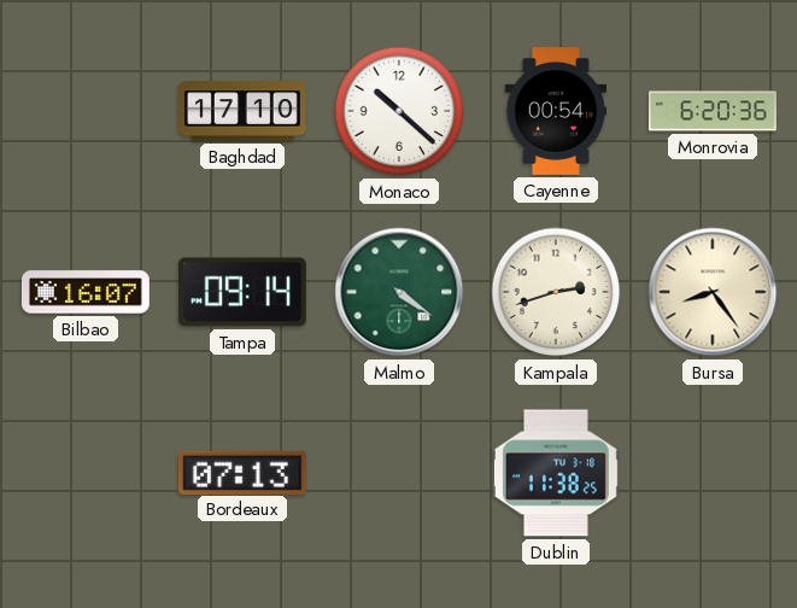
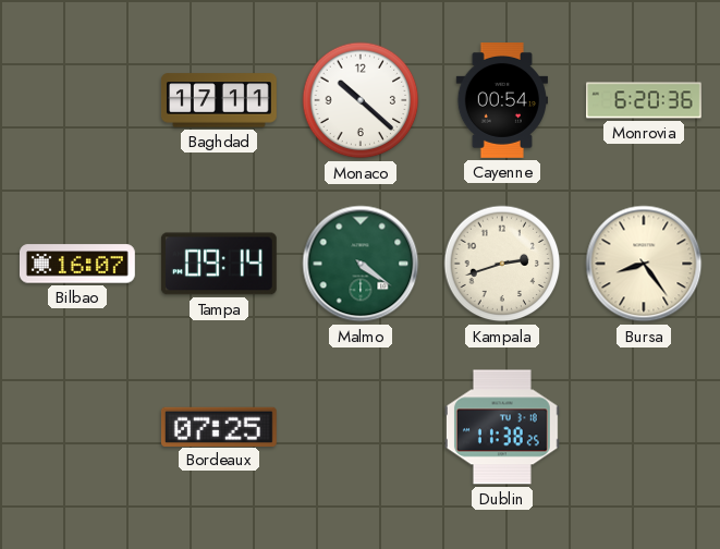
Baghdad: 17:10 -> 17:11
Bordeaux: 07:13 -> 07:25
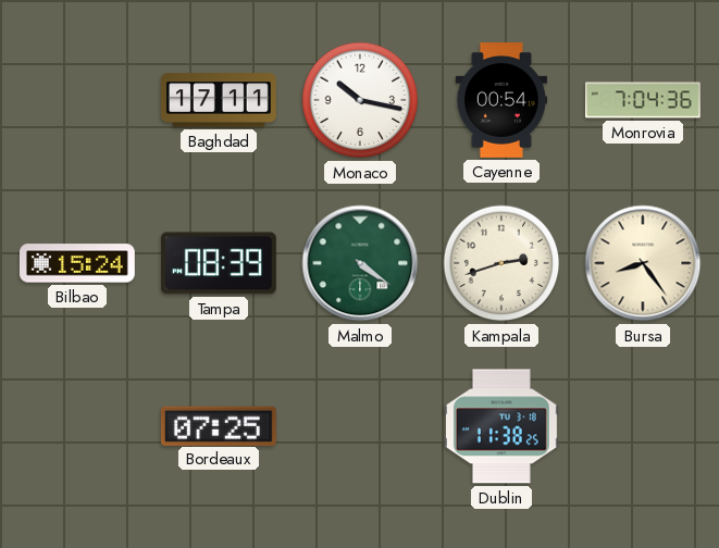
Monaco: 10:22 -> 10:17
Monrovia: 6:20 -> 7:04
Bilbao: 16:07 -> 15:24
Tampa: 09:14 -> 08:39
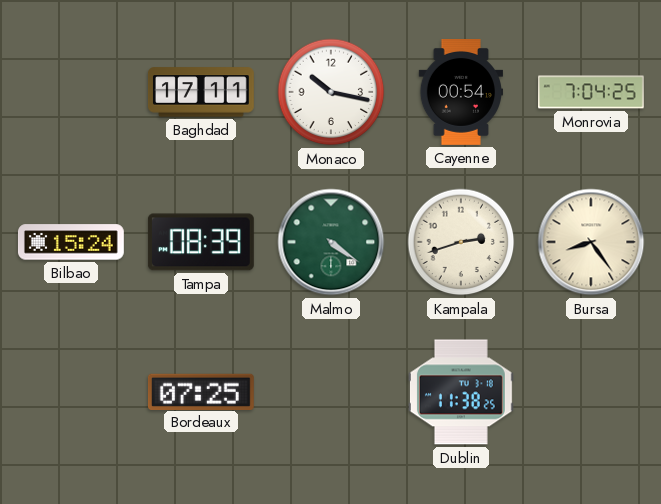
Monrovia: 7:04:36 -> 7:04:25
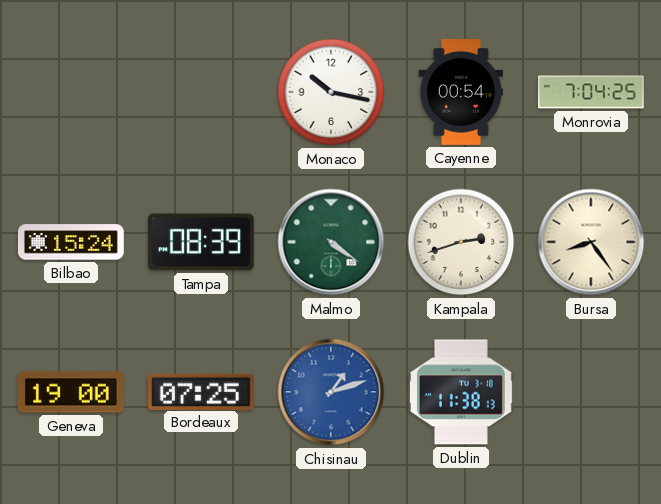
Baghdad: 17:11 -> none
Geneva: none -> 19:00
Chisinau: none -> 1:12
Dublin: 11:38:25 -> 11:38:13
